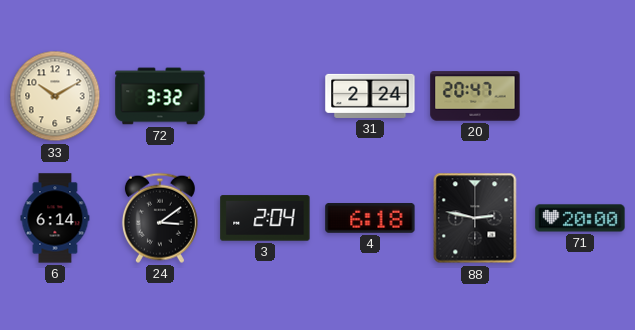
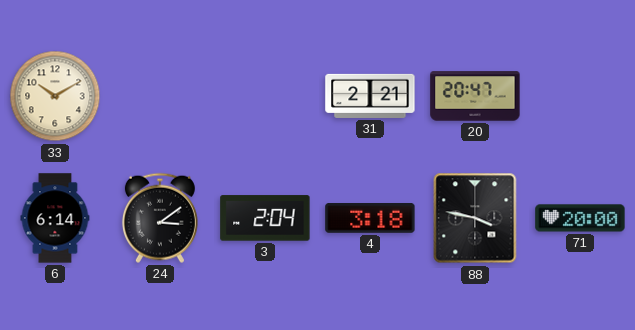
72: 3:32 -> none
31: 2:24 -> 2:21
4: 6:18 -> 3:18
88: 2:47 -> 3:47
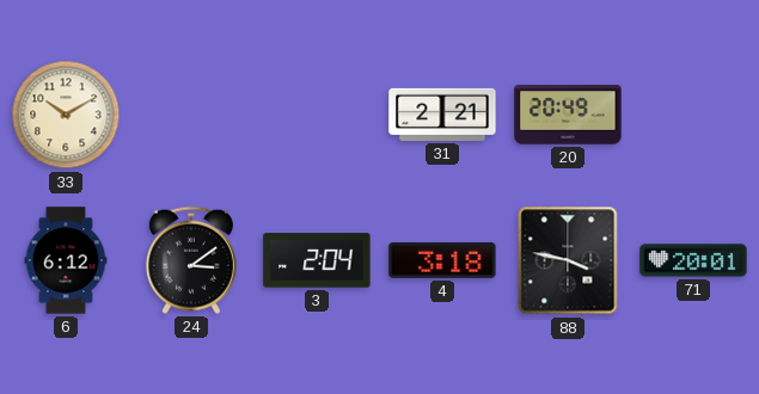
20: 20:47 -> 20:49
6: 6:14 -> 6:12
71: 20:00 -> 20:01
